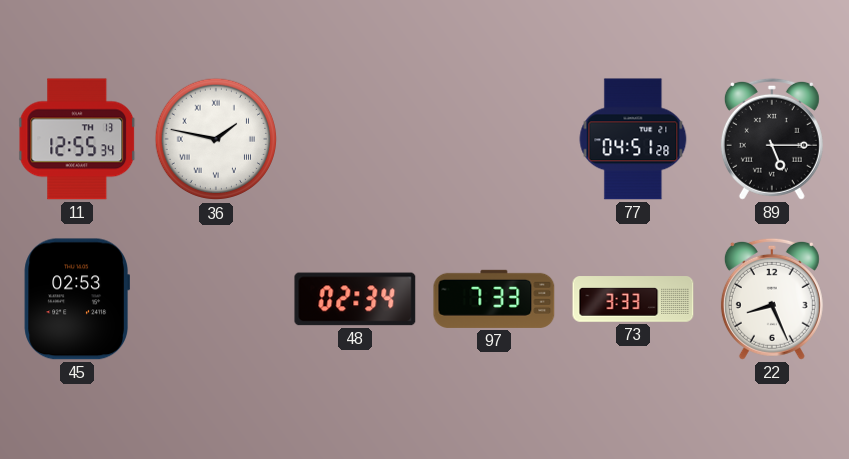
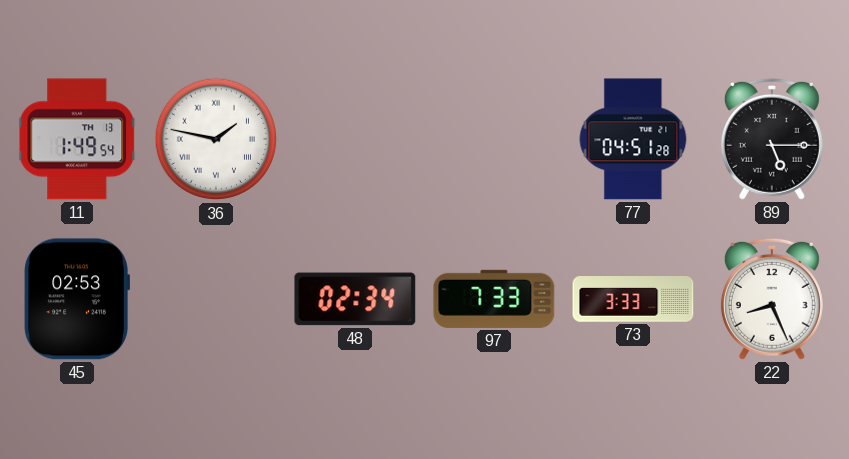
11: 12:55 -> 1:49
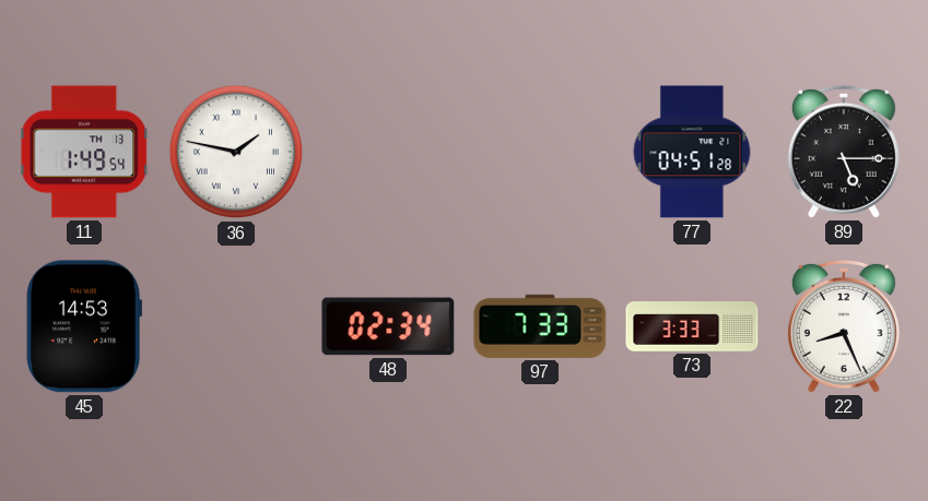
45: 02:53 -> 14:53
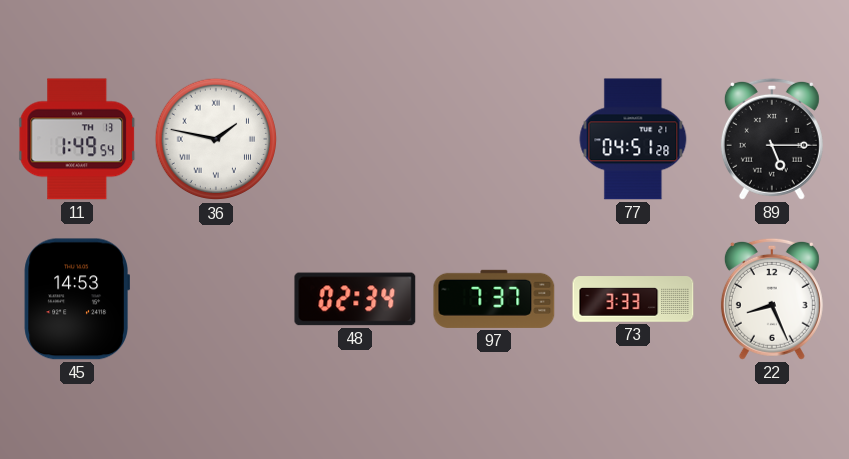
97: 7:33 -> 7:37
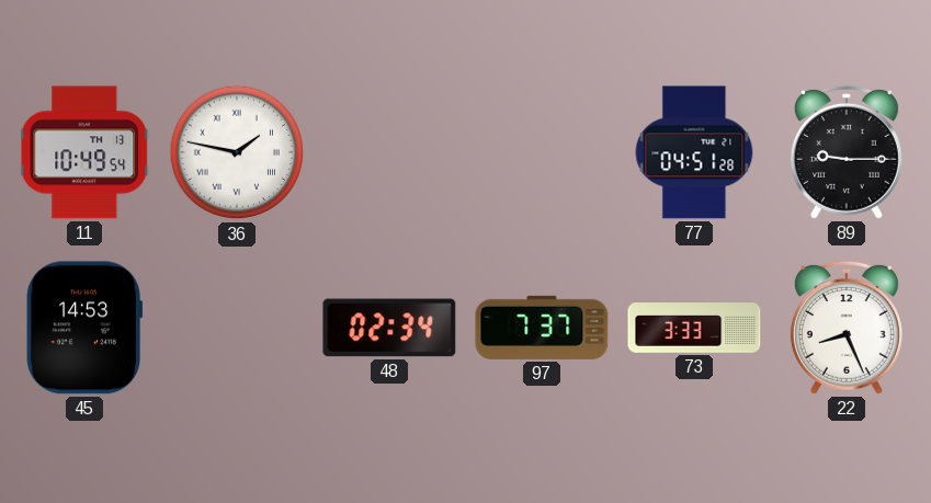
11: 1:49 -> 10:49
89: 5:15 -> 9:15
